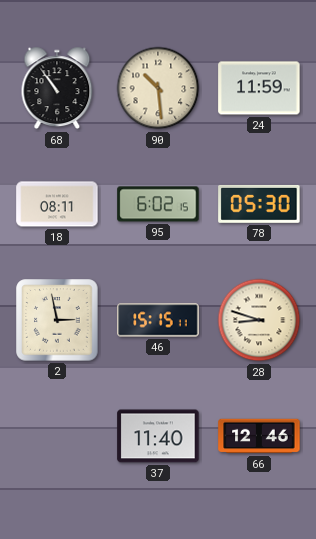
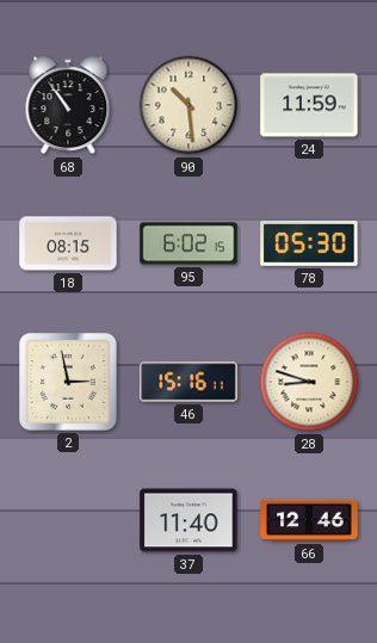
18: 08:11 -> 08:15
46: 15:15 -> 15:16
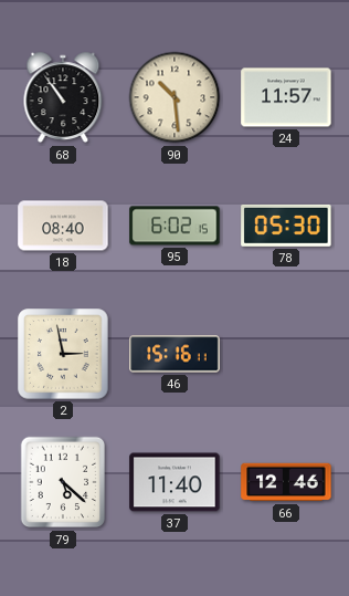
24: 11:59 -> 11:57
18: 08:15 -> 08:40
28: 8:48 -> none
79: none -> 5:22
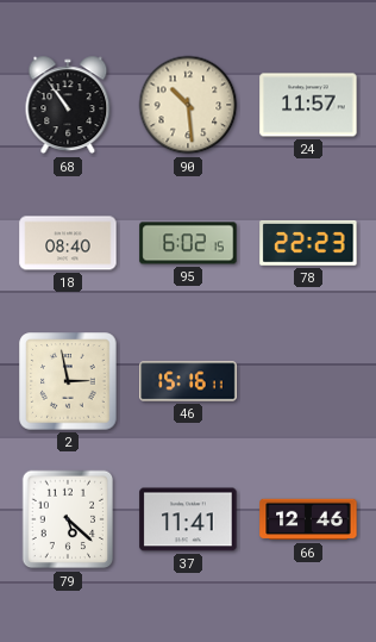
78: 05:30 -> 22:23
37: 11:40 -> 11:41
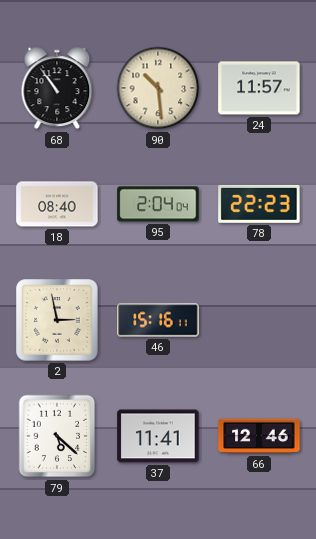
95: 6:02 -> 2:04
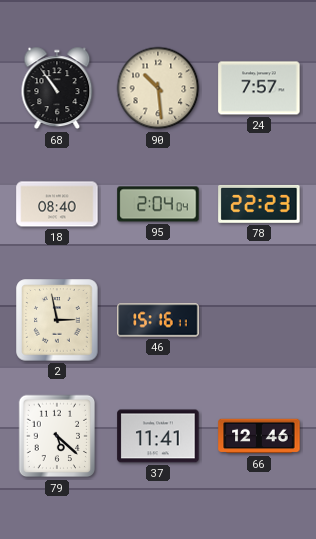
24: 11:57 -> 7:57
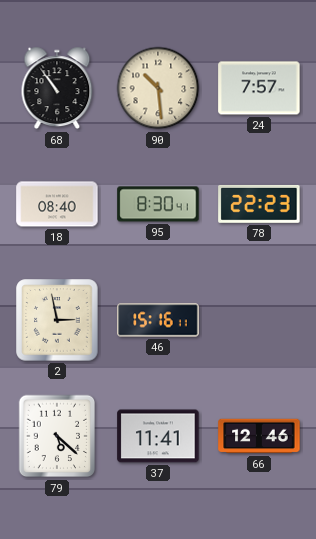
95: 2:04 -> 8:30
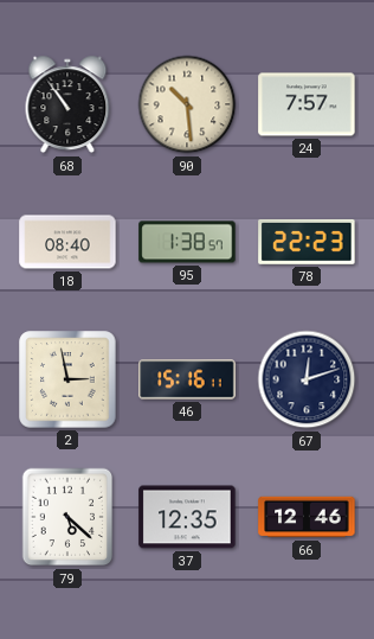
95: 8:30 -> 1:38
67: none -> 12:12
37: 11:41 -> 12:35
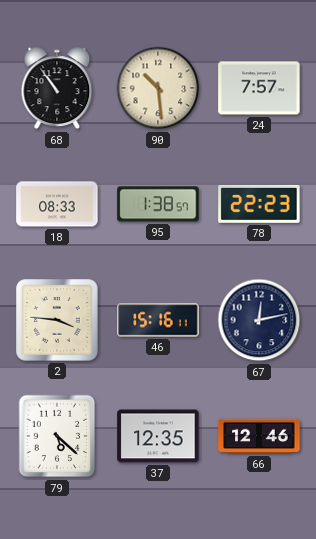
18: 08:40 -> 08:33
2: 2:58 -> 3:46
67: 12:12 -> 12:13
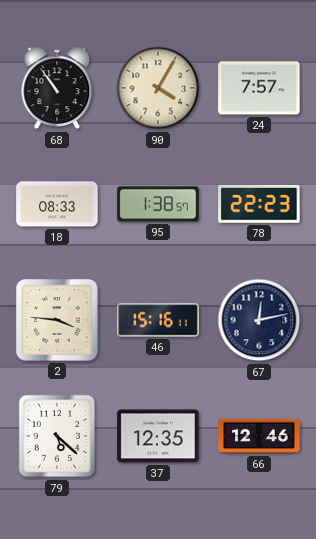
90: 10:29 -> 4:05
